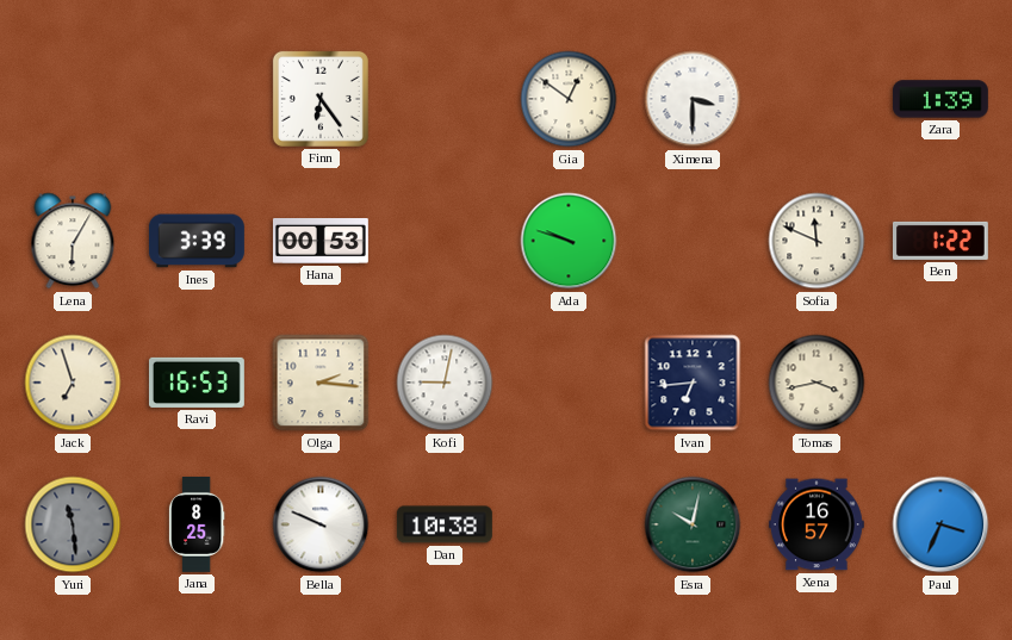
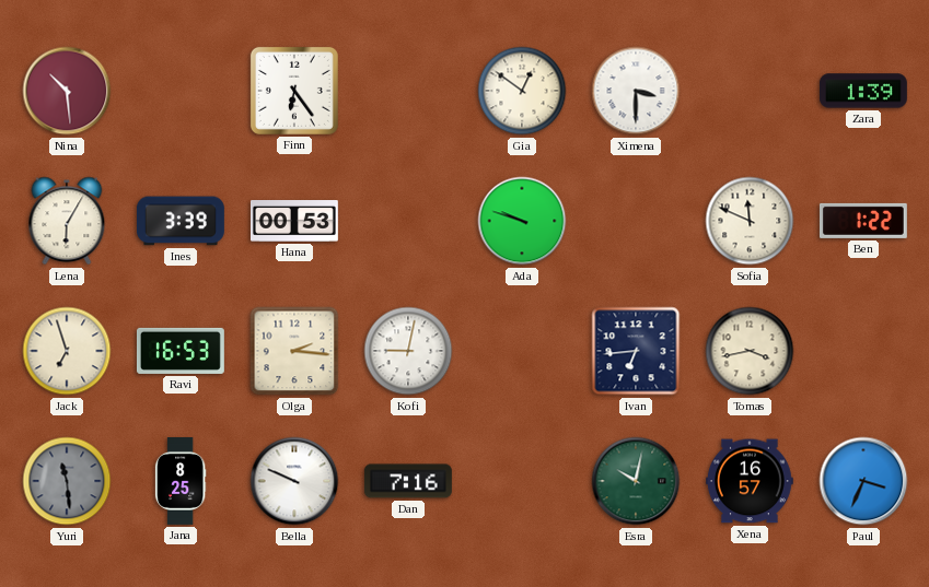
Nina: none -> 10:29
Dan: 10:38 -> 7:16
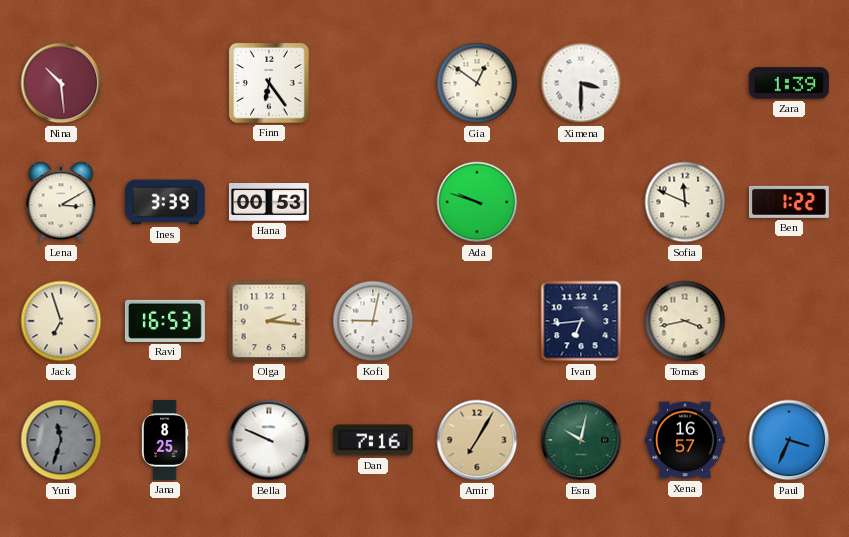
Lena: 6:05 -> 3:10
Yuri: 11:29 -> 11:33
Amir: none -> 7:05
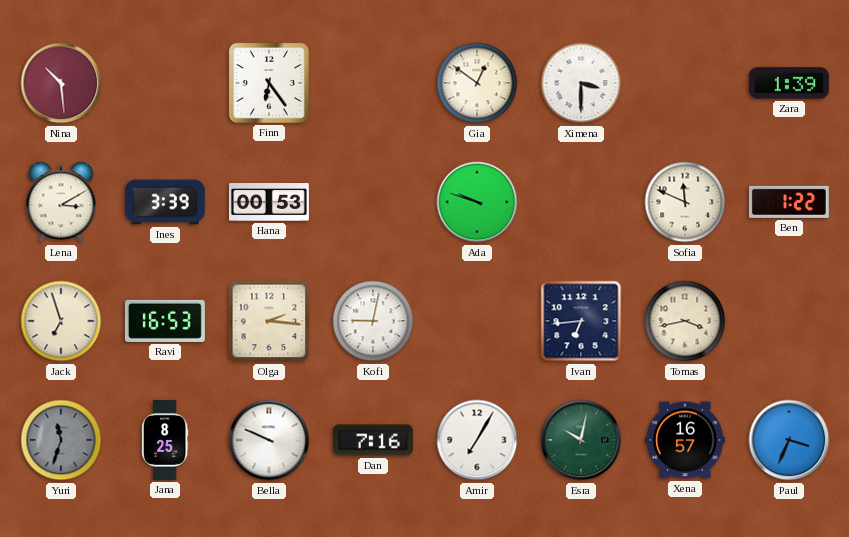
Amir dial: champagne -> white
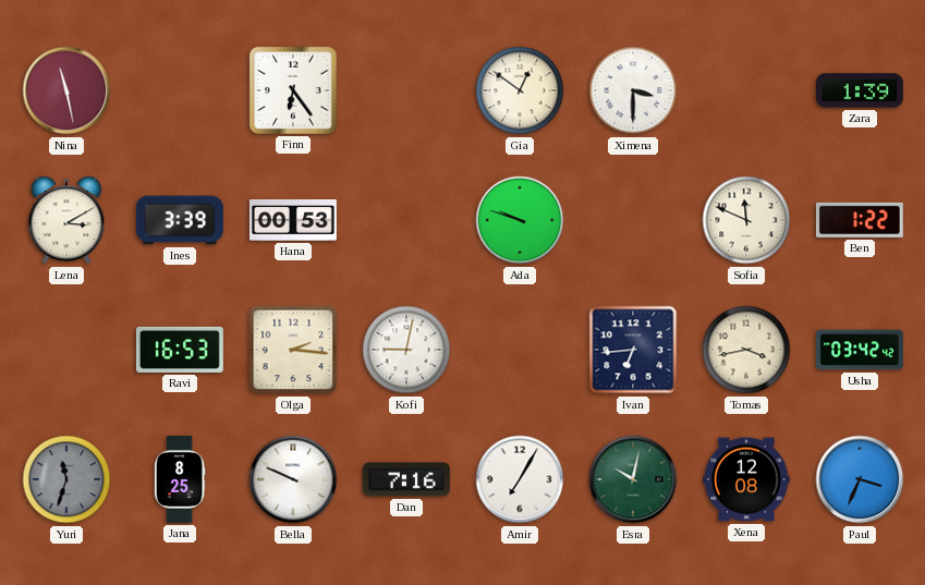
Nina: 10:29 -> 11:28
Jack: 6:57 -> none
Usha: none -> 03:42
Xena: 16:57 -> 12:08
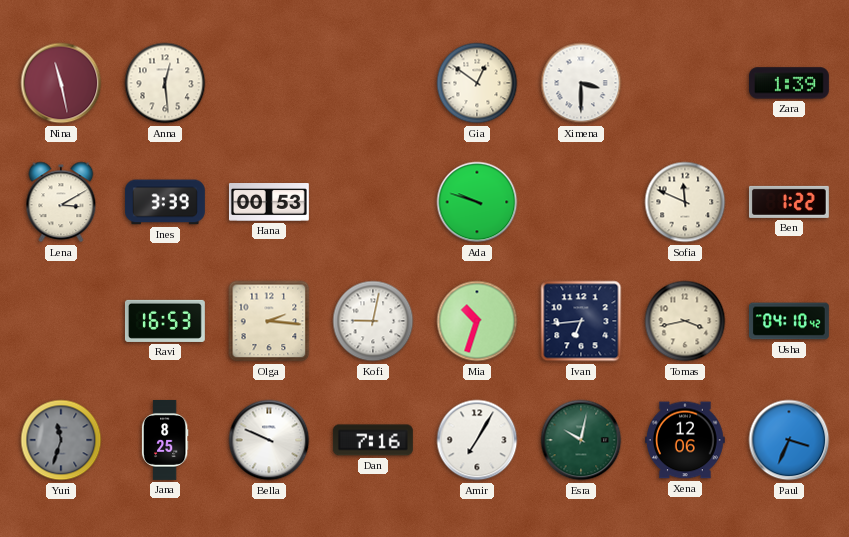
Anna: none -> 12:29
Finn: 6:24 -> none
Mia: none -> 10:33
Usha: 03:42 -> 04:10
Xena: 12:08 -> 12:06
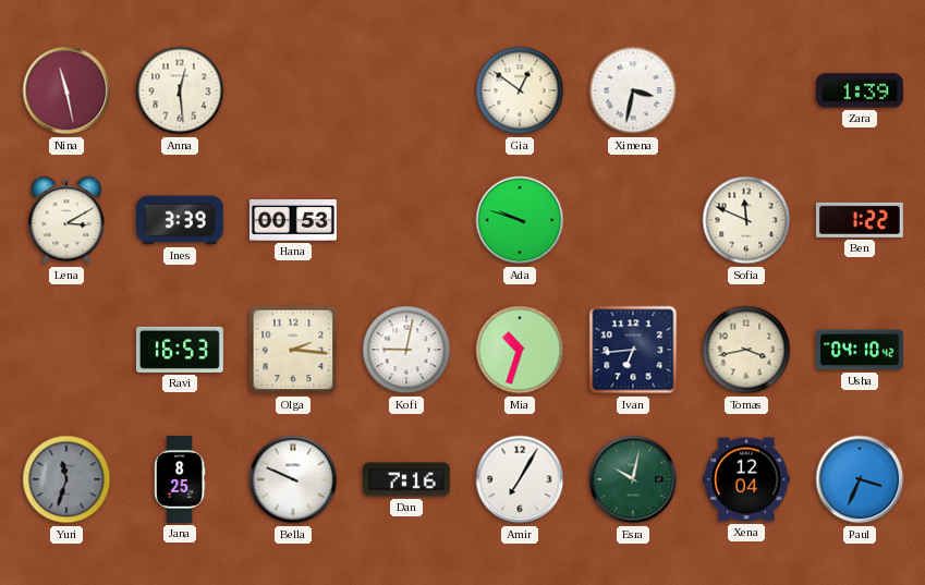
Ximena: 3:30 -> 3:32
Xena: 12:06 -> 12:04
